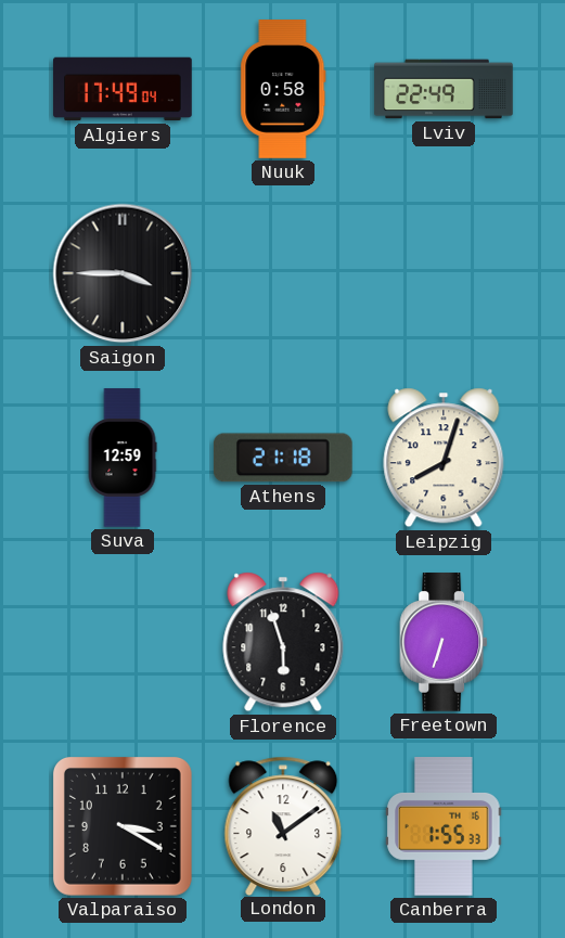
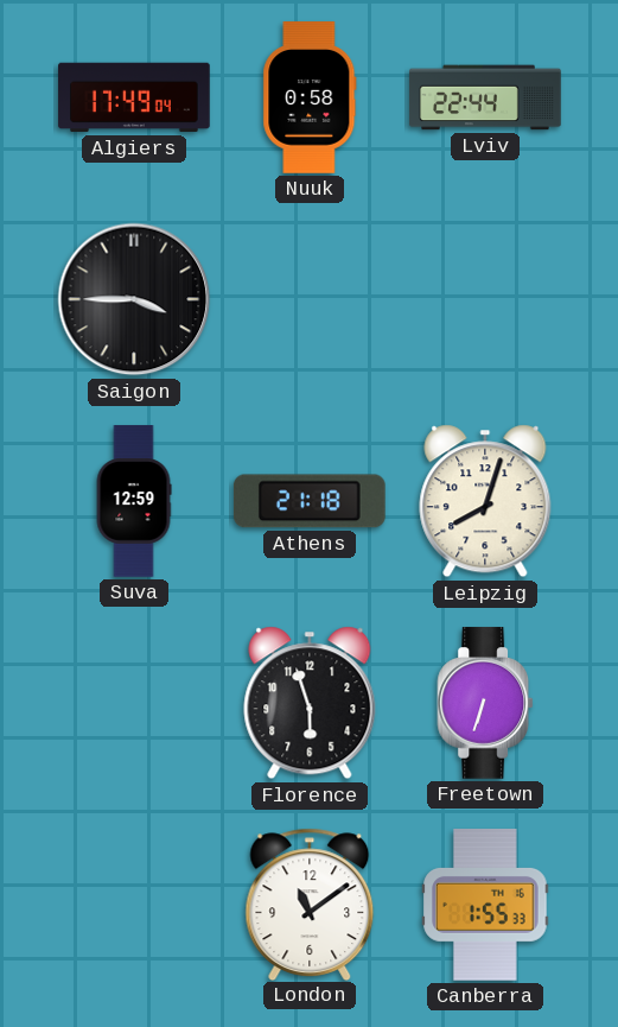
Lviv: 22:49 -> 22:44
Valparaiso: 3:20 -> none
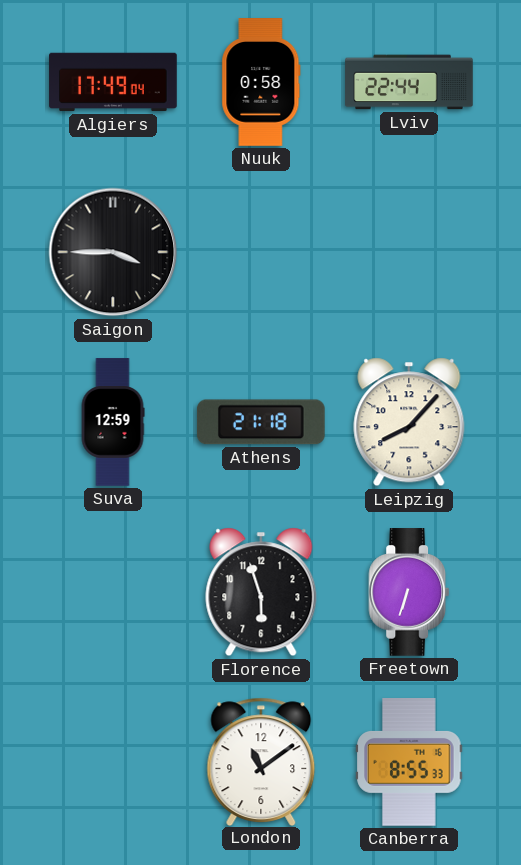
Leipzig: 8:03 -> 8:07
Canberra: 1:55 -> 8:55
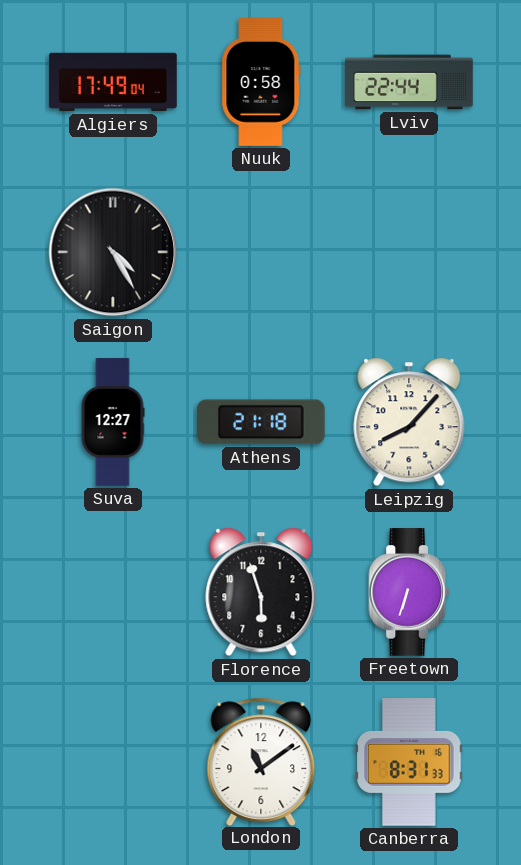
Saigon: 3:45 -> 4:25
Suva: 12:59 -> 12:27
Canberra: 8:55 -> 8:31
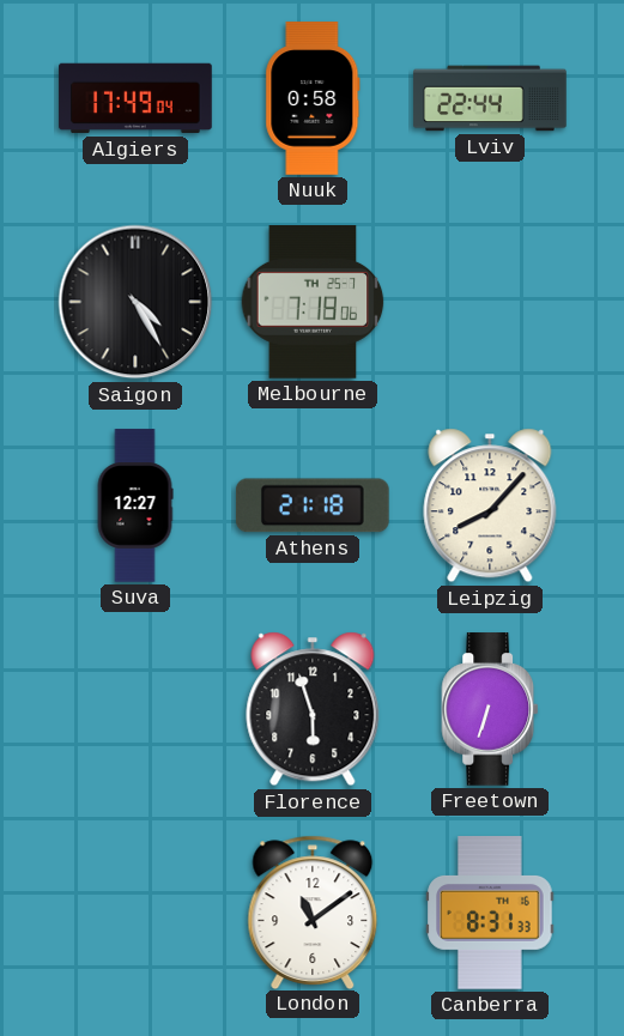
Melbourne: none -> 7:18
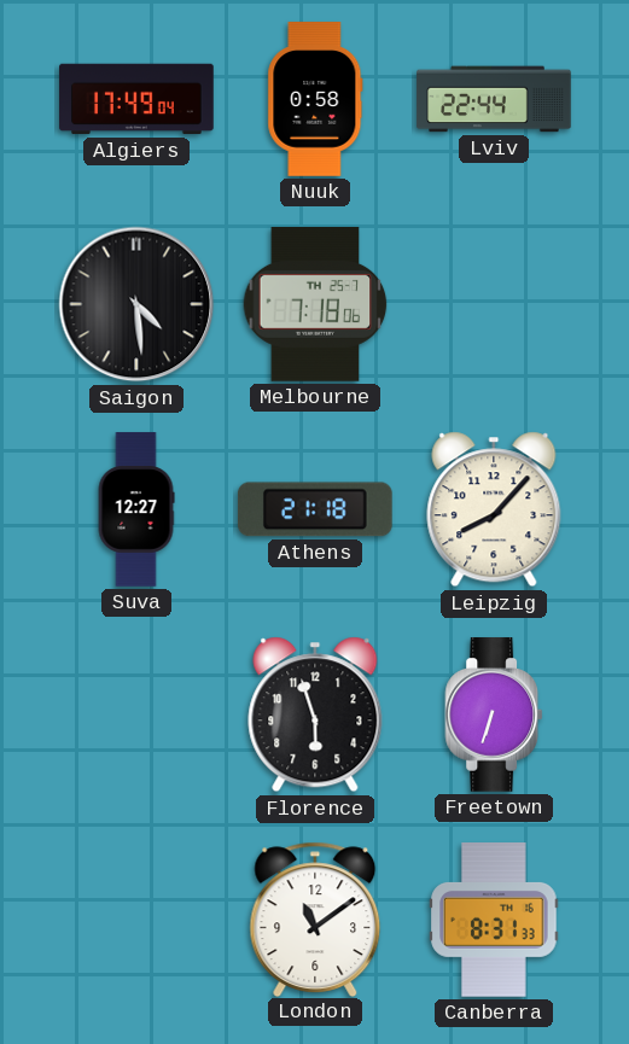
Saigon: 4:25 -> 4:29
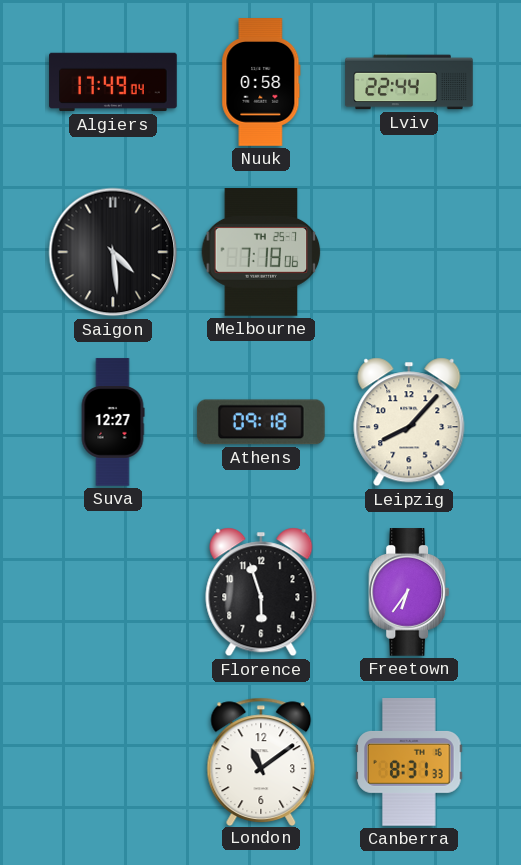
Athens: 21:18 -> 09:18
Freetown: 6:33 -> 6:36
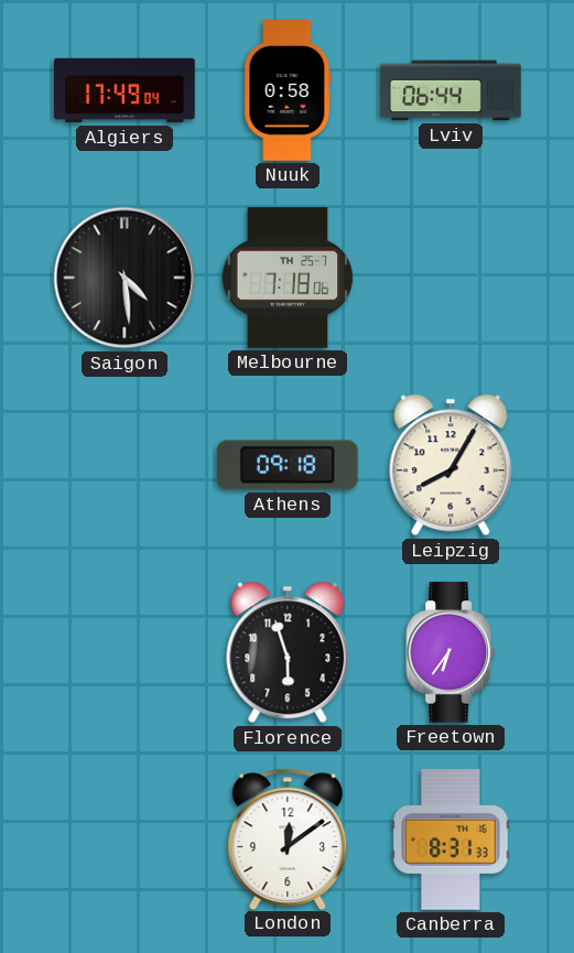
Lviv: 22:44 -> 06:44
Suva: 12:27 -> none
Leipzig: 8:07 -> 8:05
London: 11:09 -> 12:09
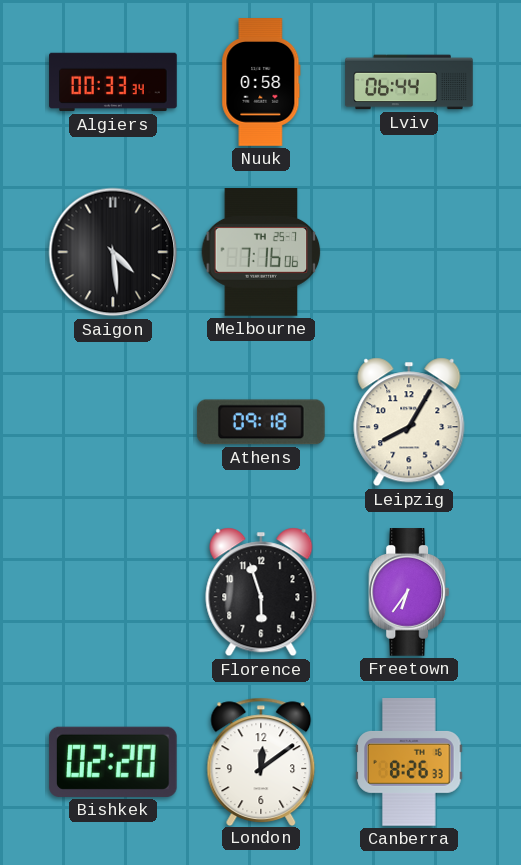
Algiers: 17:49 -> 00:33
Melbourne: 7:18 -> 7:16
Bishkek: none -> 02:20
Canberra: 8:31 -> 8:26
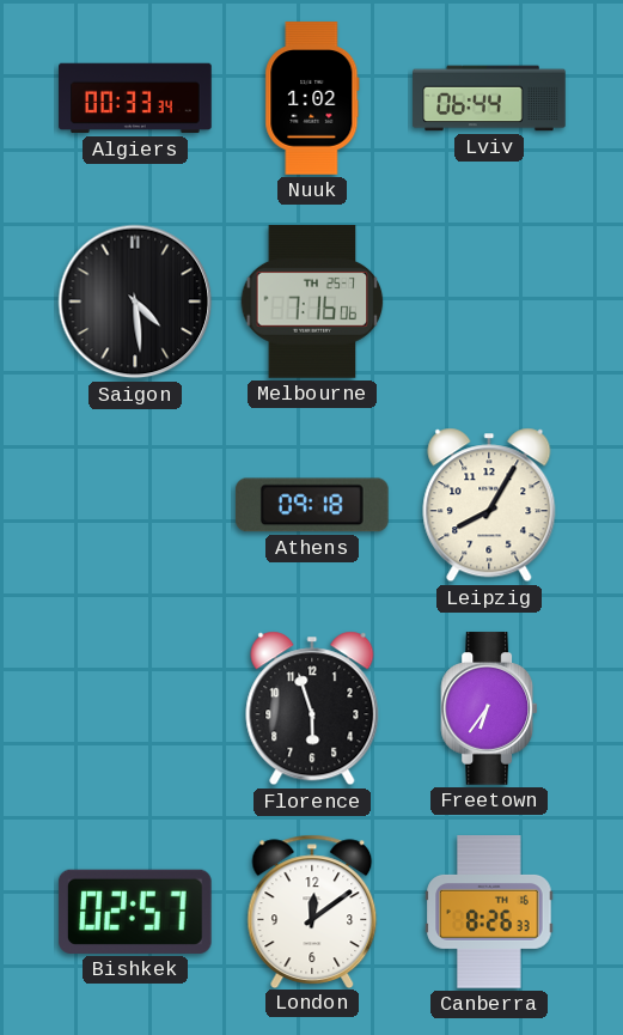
Nuuk: 0:58 -> 1:02
Bishkek: 02:20 -> 02:57
